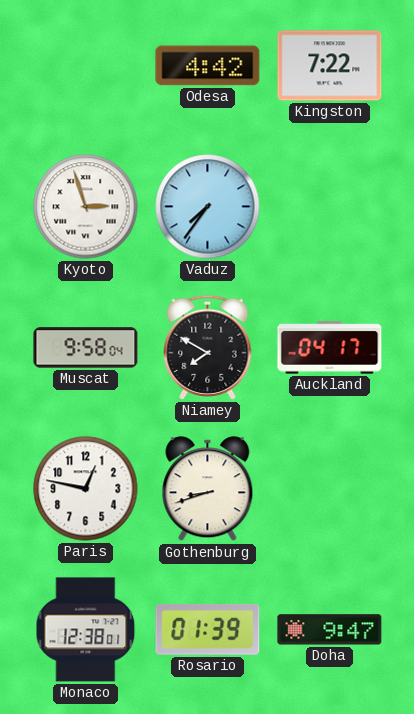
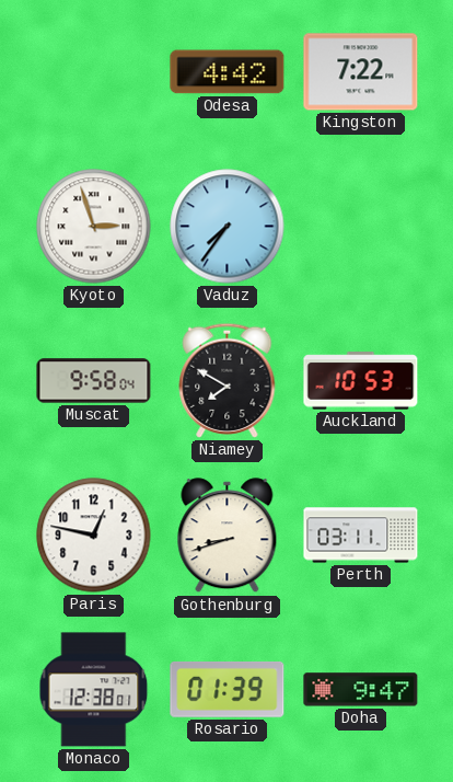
Auckland: 04:17 -> 10:53
Perth: none -> 03:11
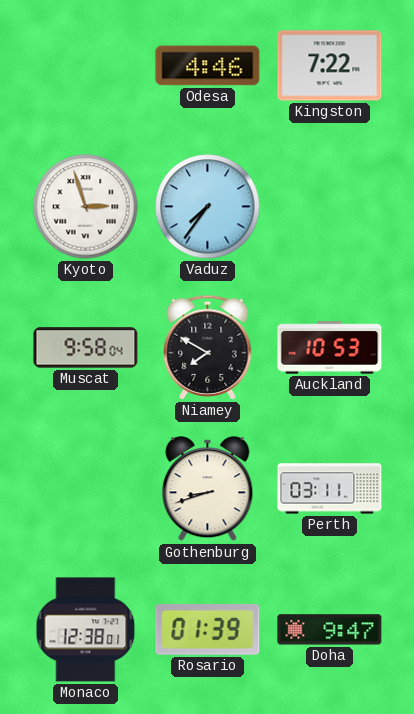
Odesa: 4:42 -> 4:46
Paris: 12:47 -> none
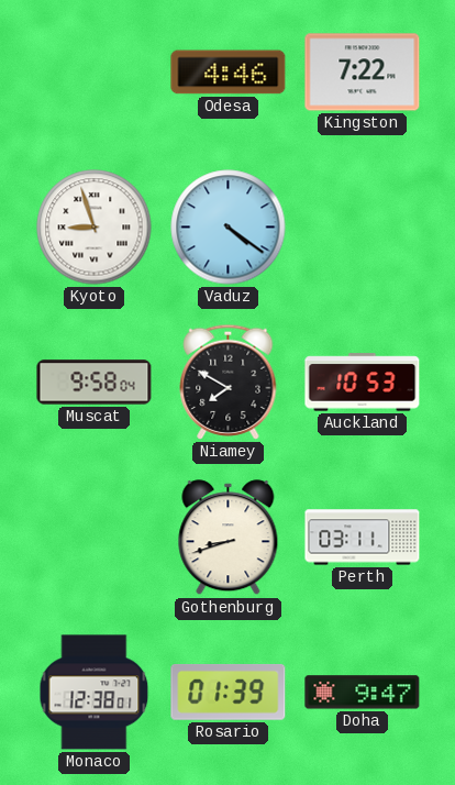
Kyoto: 2:57 -> 8:57
Vaduz: 7:36 -> 4:21
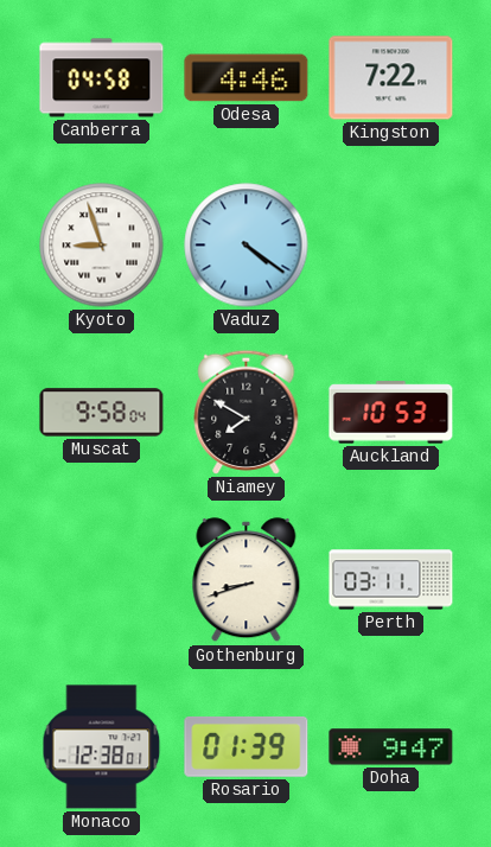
Canberra: none -> 04:58
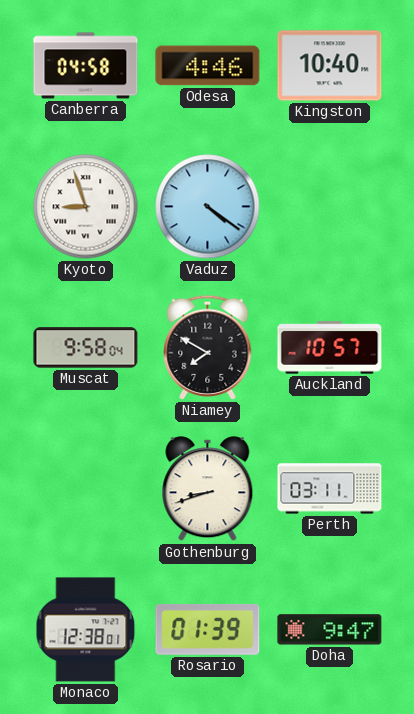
Kingston: 7:22 -> 10:40
Auckland: 10:53 -> 10:57
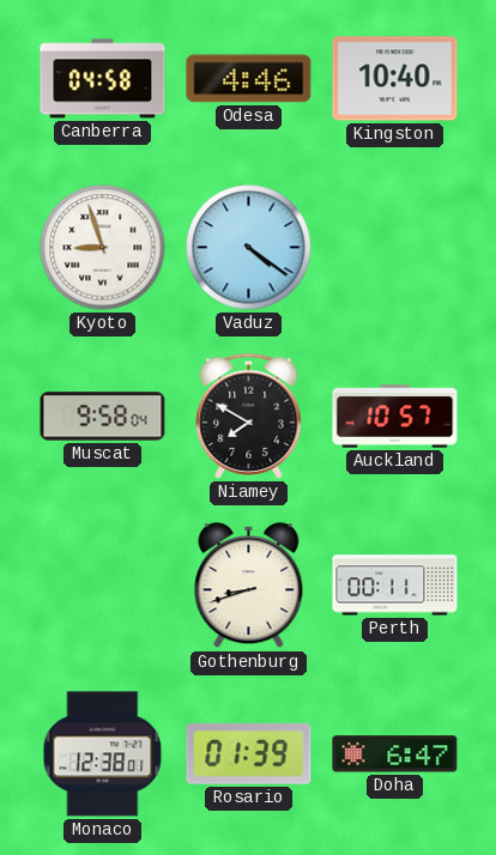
Perth: 03:11 -> 00:11
Doha: 9:47 -> 6:47
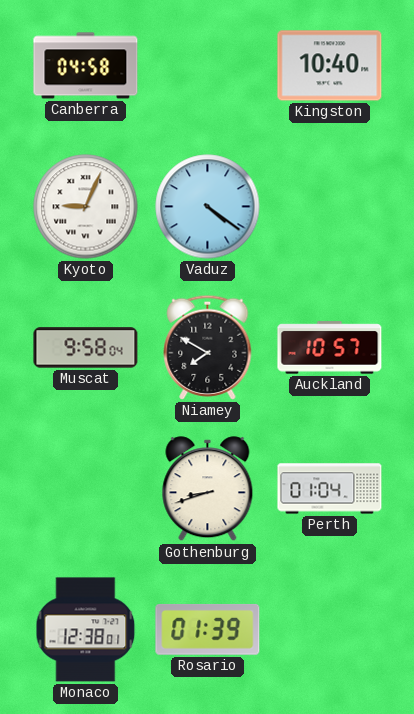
Odesa: 4:46 -> none
Kyoto: 8:57 -> 9:04
Perth: 00:11 -> 01:04
Doha: 6:47 -> none
